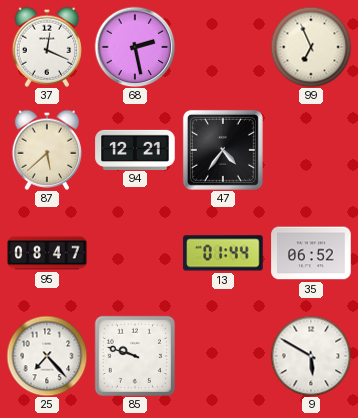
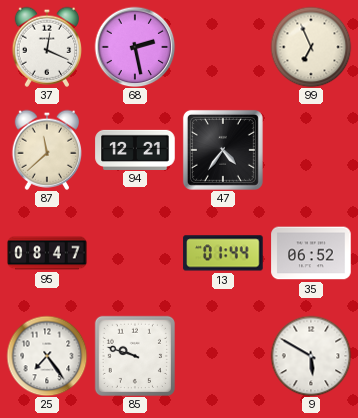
87: 5:38 -> 11:38
25: 7:23 -> 7:24
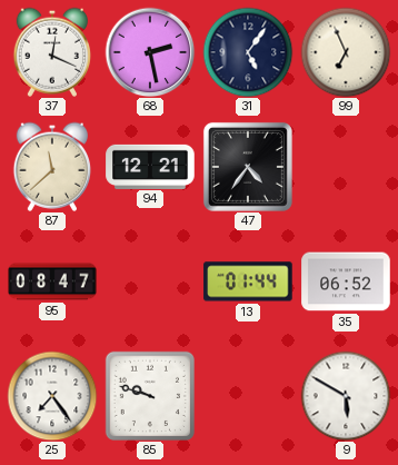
31: none -> 5:06
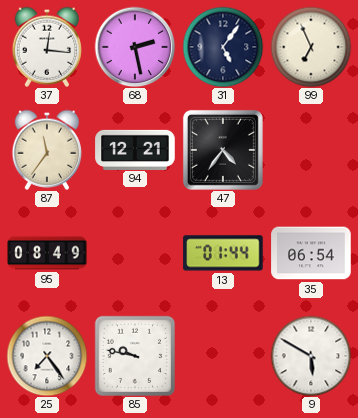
37: 12:19 -> 12:16
87: 11:38 -> 11:36
95: 08:47 -> 08:49
35: 06:52 -> 06:54
85: 9:48 -> 9:47
